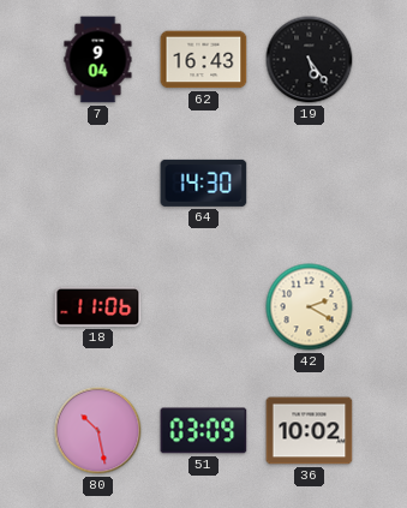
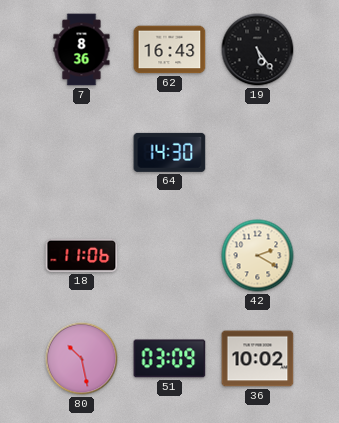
7: 9:04 -> 8:36
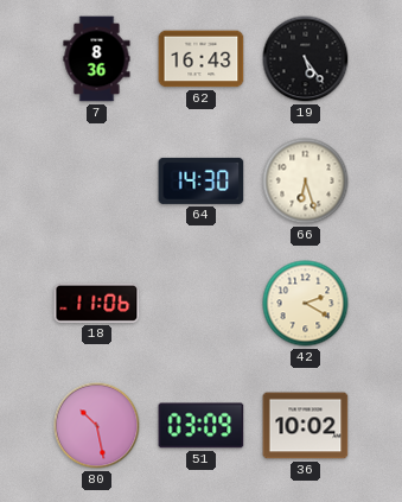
66: none -> 6:27
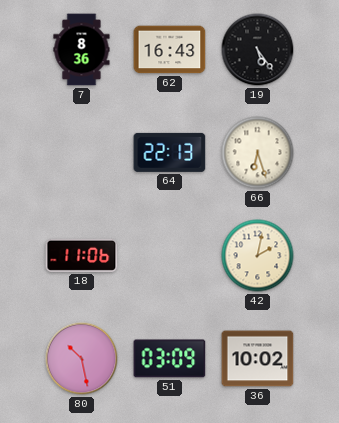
64: 14:30 -> 22:13
42: 2:20 -> 2:02
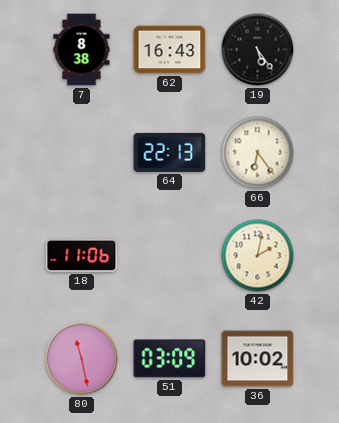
7: 8:36 -> 8:38
66: 6:27 -> 6:24
80: 10:28 -> 11:28
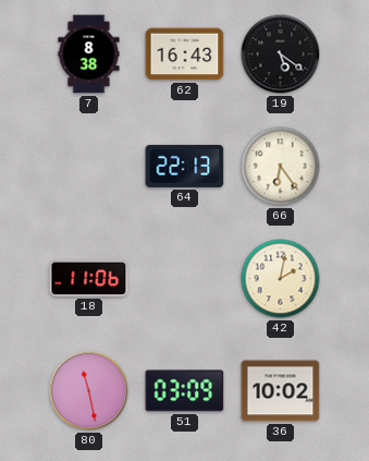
19: 5:24 -> 5:21
